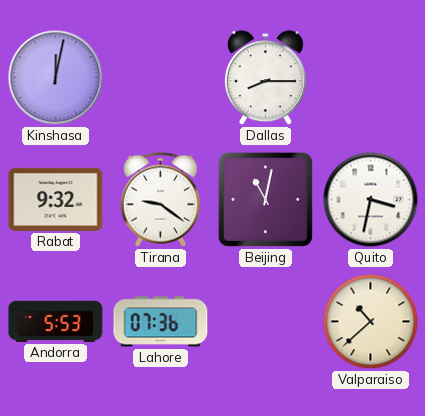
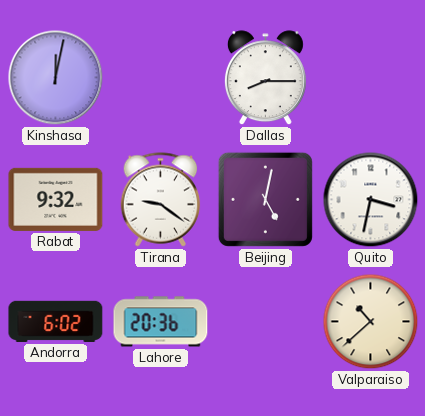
Beijing: 11:02 -> 5:02
Andorra: 5:53 -> 6:02
Lahore: 07:36 -> 20:36
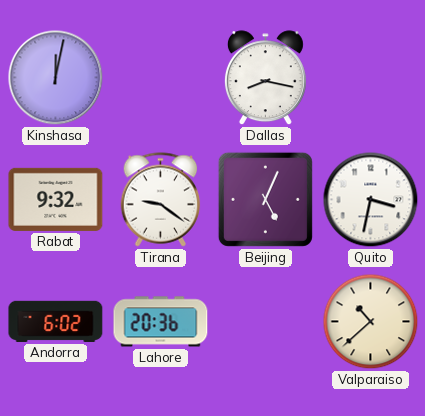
Dallas: 8:15 -> 8:17
Beijing: 5:02 -> 5:04
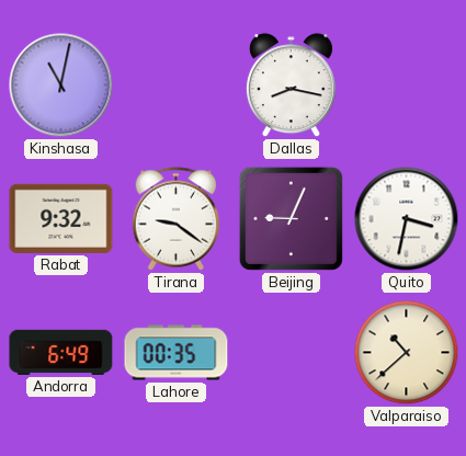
Kinshasa: 12:02 -> 11:02
Beijing: 5:04 -> 9:04
Andorra: 6:02 -> 6:49
Lahore: 20:36 -> 00:35
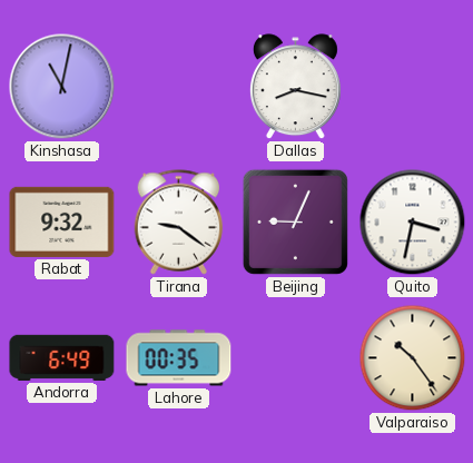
Valparaiso: 10:38 -> 10:24
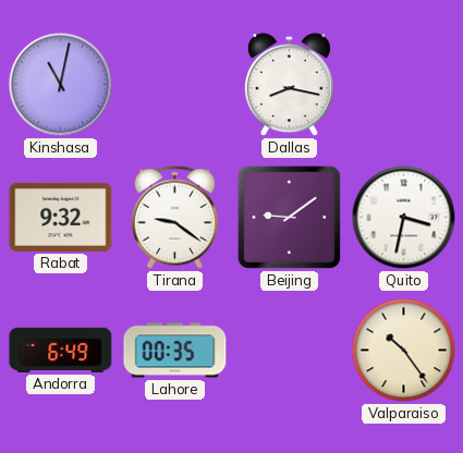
Beijing: 9:04 -> 9:09
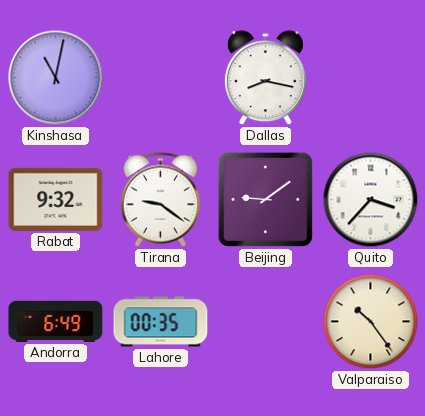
Quito: 3:32 -> 3:37
